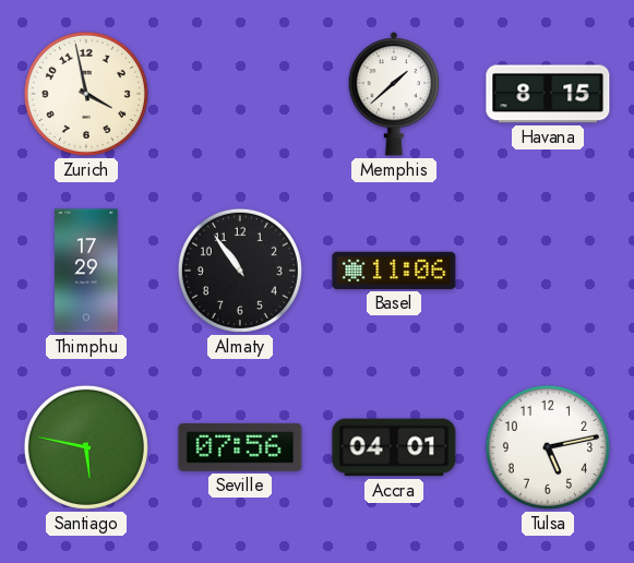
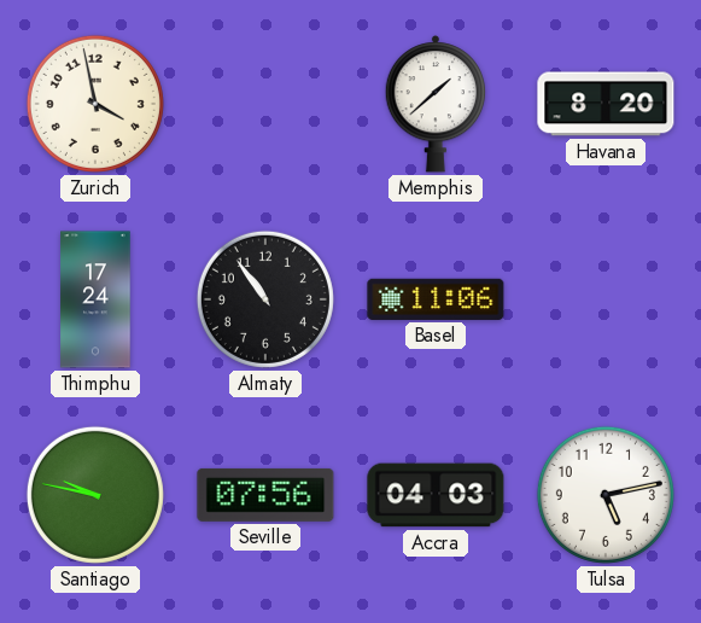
Havana: 8:15 -> 8:20
Thimphu: 17:29 -> 17:24
Santiago: 5:47 -> 9:47
Accra: 04:01 -> 04:03
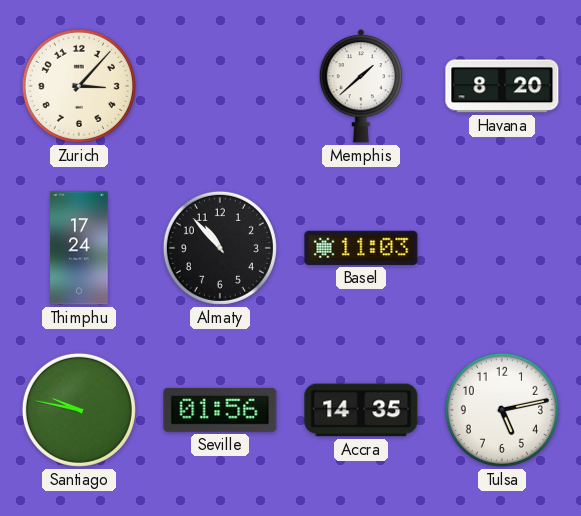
Zurich: 3:58 -> 3:07
Almaty: 10:54 -> 10:53
Basel: 11:06 -> 11:03
Seville: 07:56 -> 01:56
Accra: 04:03 -> 14:35
